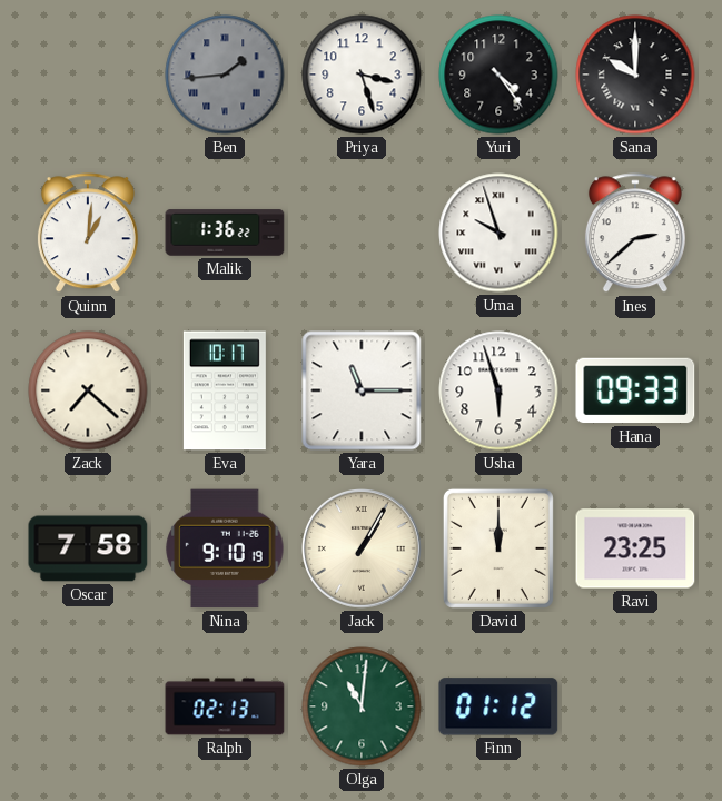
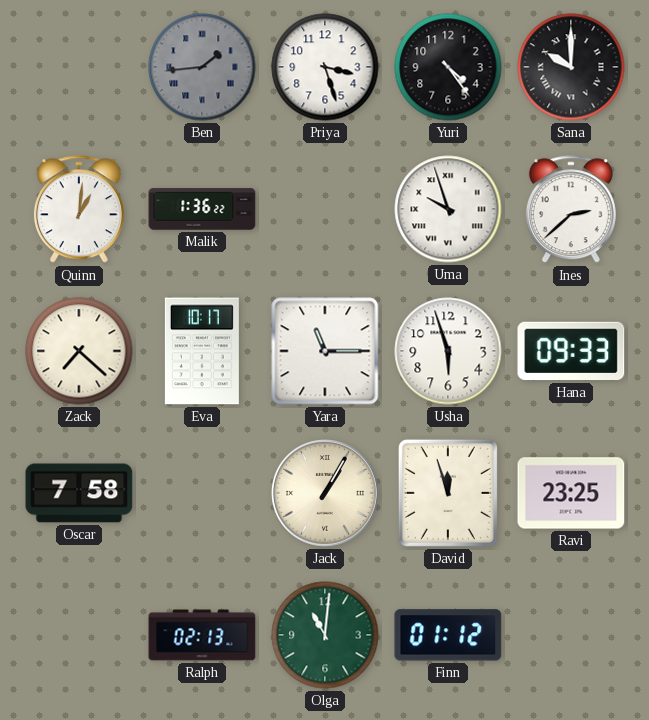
Nina: 9:10 -> none
David: 12:00 -> 11:57
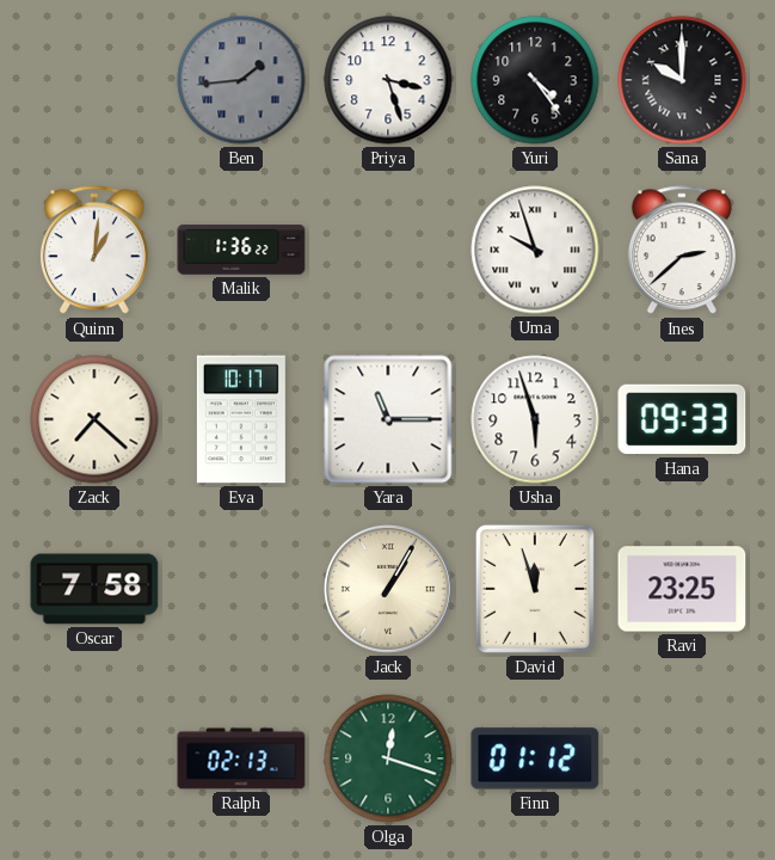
Olga: 11:01 -> 12:18
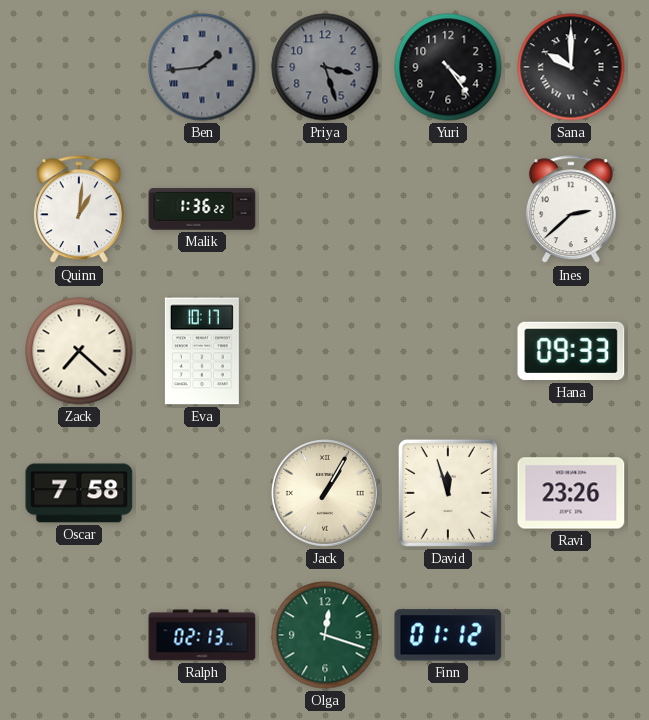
Priya dial: white -> grey
Uma: 9:57 -> none
Yara: 11:15 -> none
Usha: 5:57 -> none
Ravi: 23:25 -> 23:26
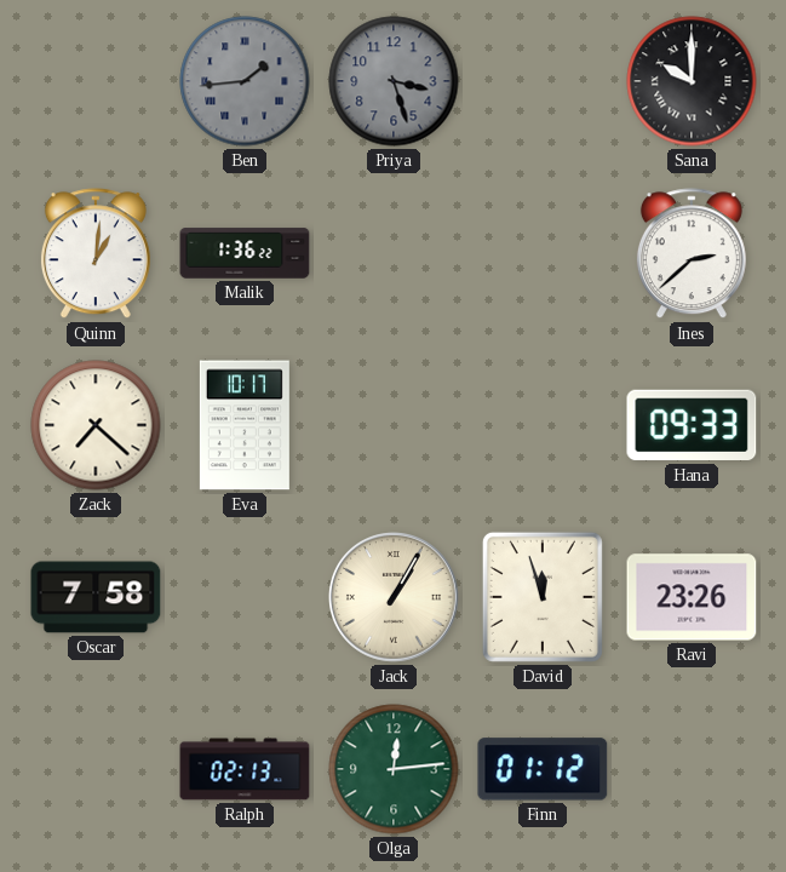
Yuri: 4:24 -> none
Olga: 12:18 -> 12:14
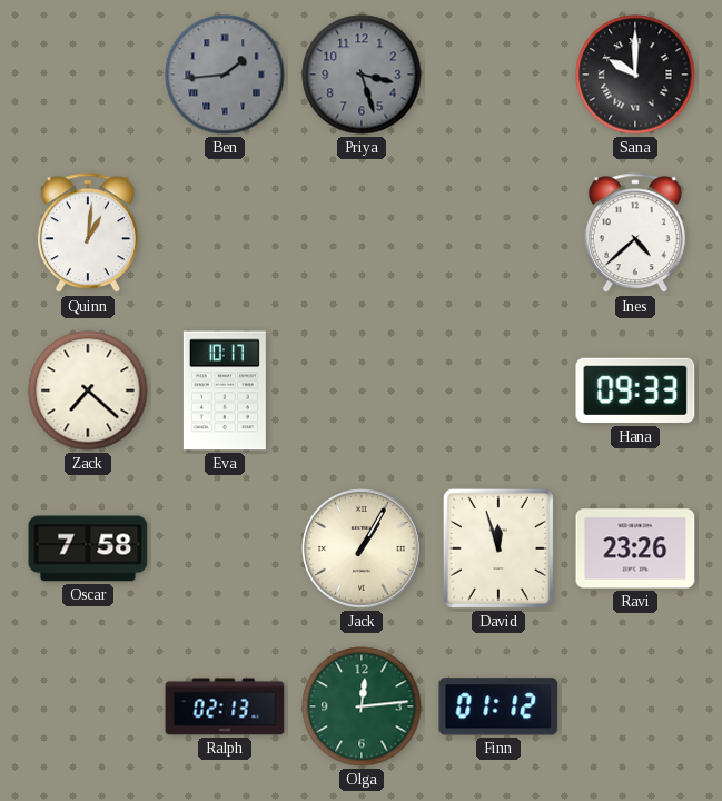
Malik: 1:36 -> none
Ines: 2:38 -> 4:38
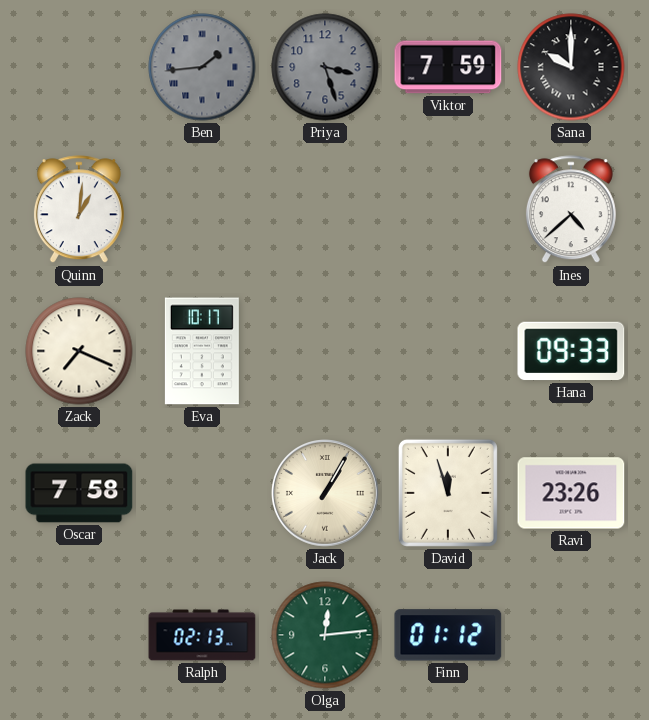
Viktor: none -> 7:59
Zack: 7:22 -> 7:19
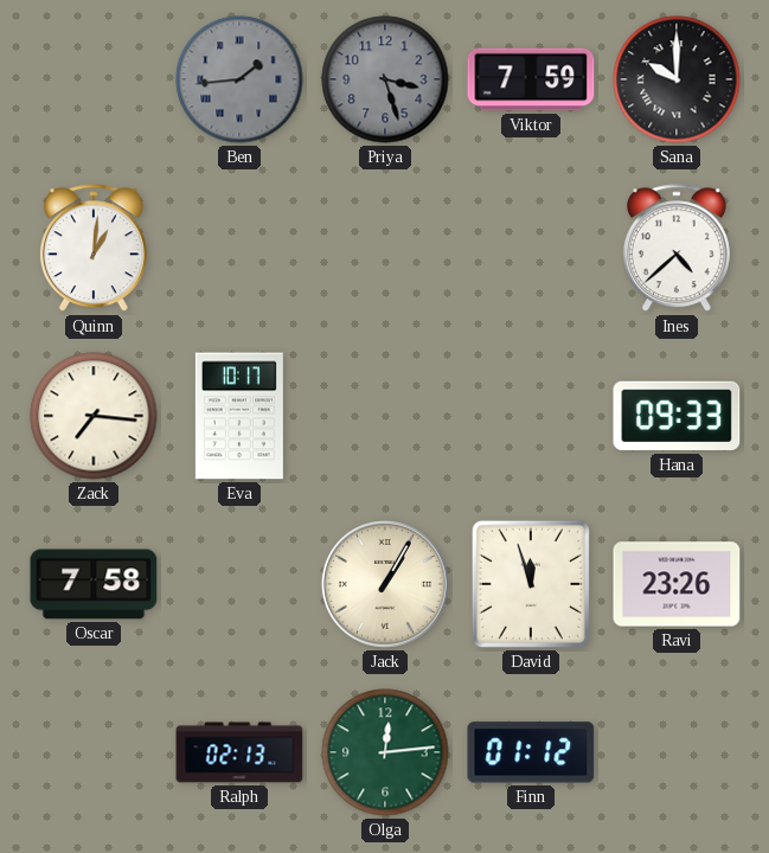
Zack: 7:19 -> 7:16
